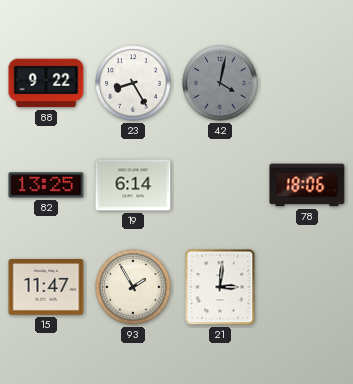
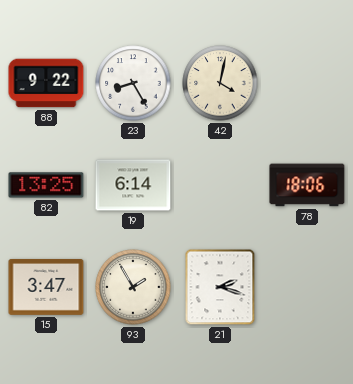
42 dial: grey -> cream
15: 11:47 -> 3:47
21: 3:01 -> 2:18
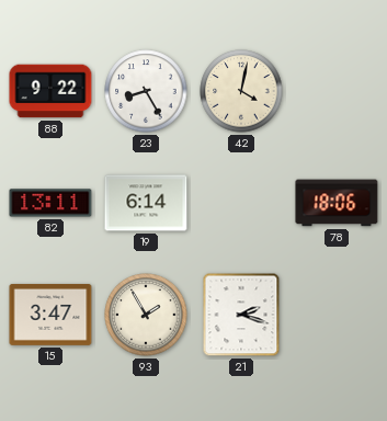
82: 13:25 -> 13:11
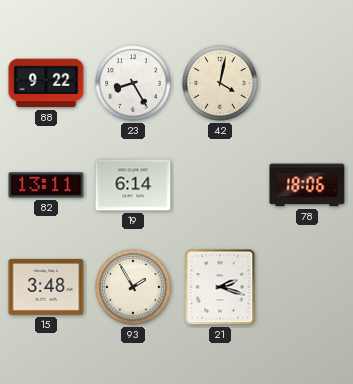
15: 3:47 -> 3:48
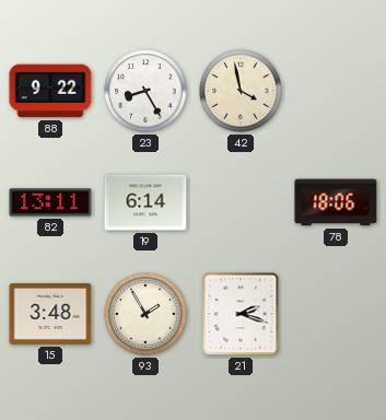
42: 4:02 -> 3:58
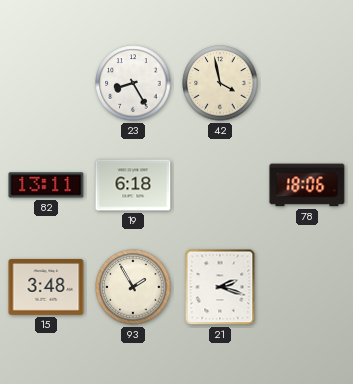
88: 9:22 -> none
19: 6:14 -> 6:18
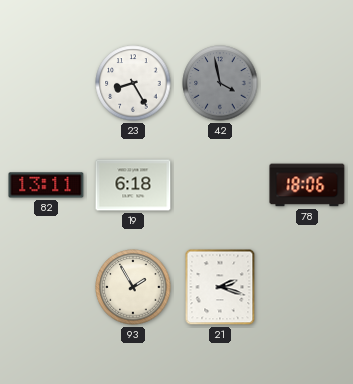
42 dial: cream -> grey
15: 3:48 -> none
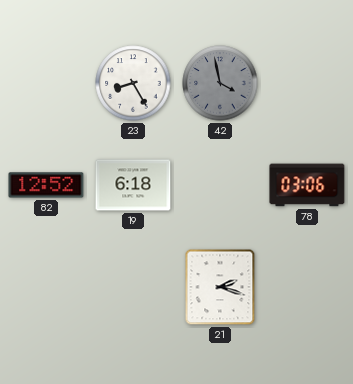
82: 13:11 -> 12:52
78: 18:06 -> 03:06
93: 1:55 -> none
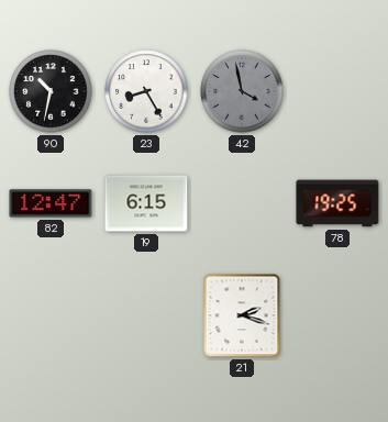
90: none -> 10:32
82: 12:52 -> 12:47
19: 6:18 -> 6:15
78: 03:06 -> 19:25
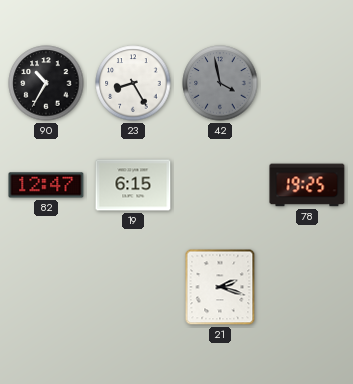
90: 10:32 -> 10:35
